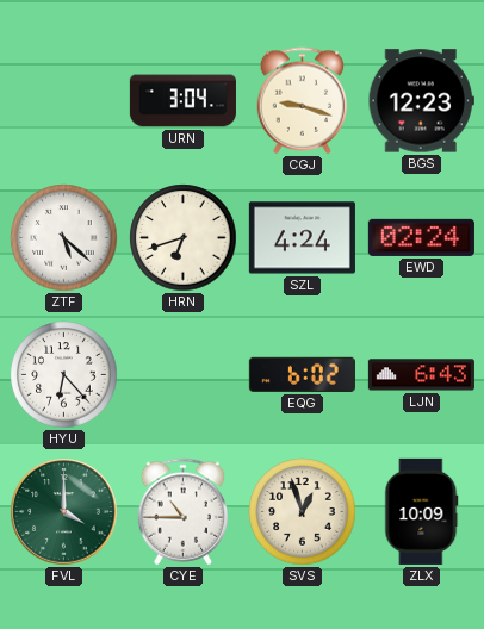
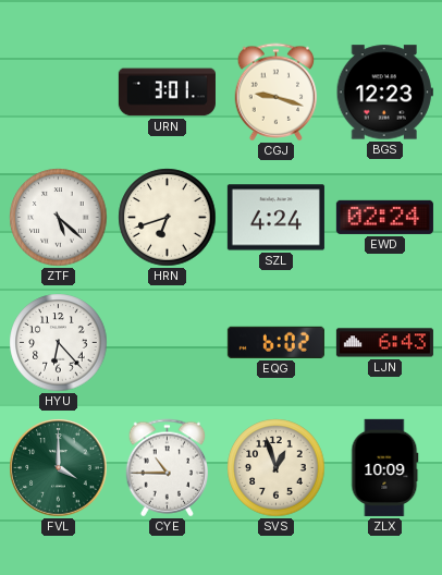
URN: 3:04 -> 3:01
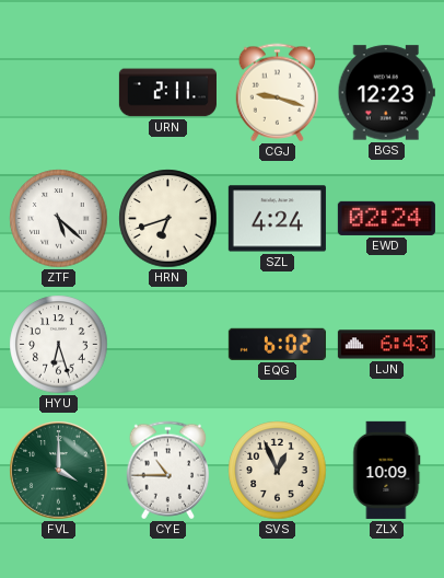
URN: 3:01 -> 2:11
HYU: 6:23 -> 6:27
SVS: 12:57 -> 12:56
